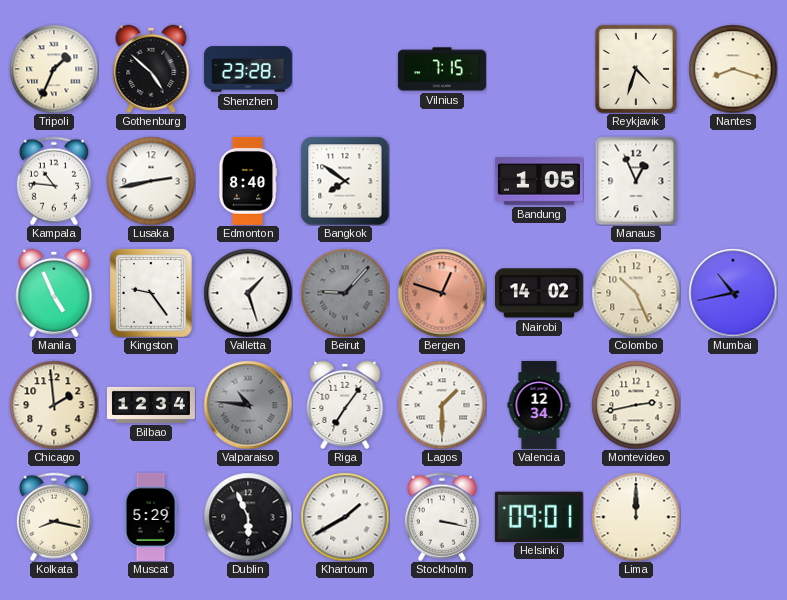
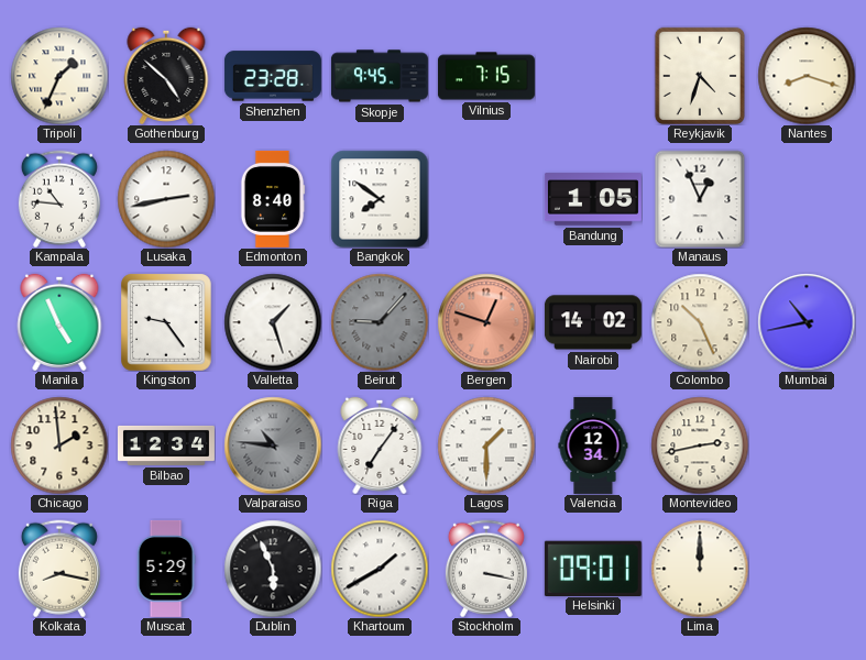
Skopje: none -> 9:45
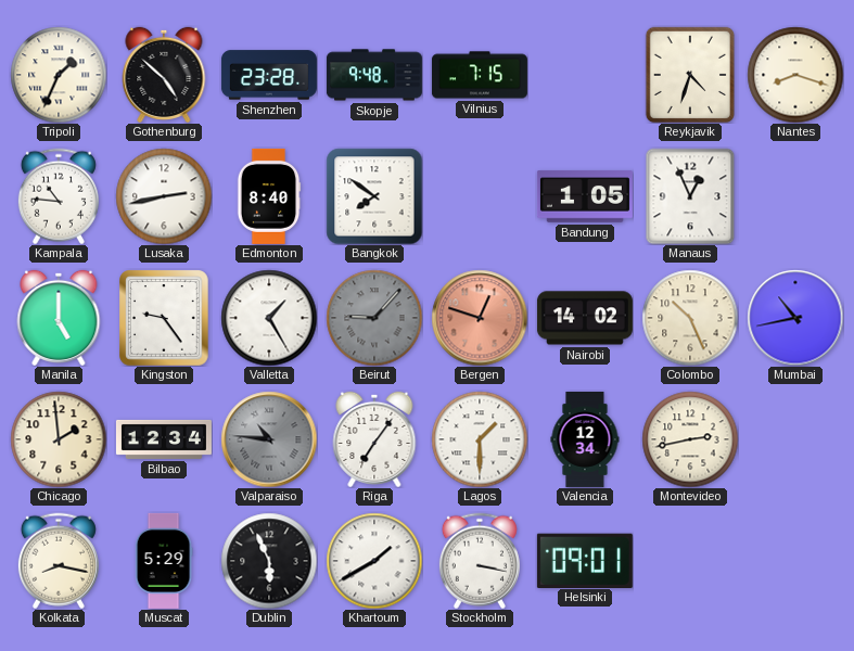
Skopje: 9:45 -> 9:48
Manila: 4:56 -> 5:00
Valletta: 1:27 -> 1:25
Lima: 12:00 -> none
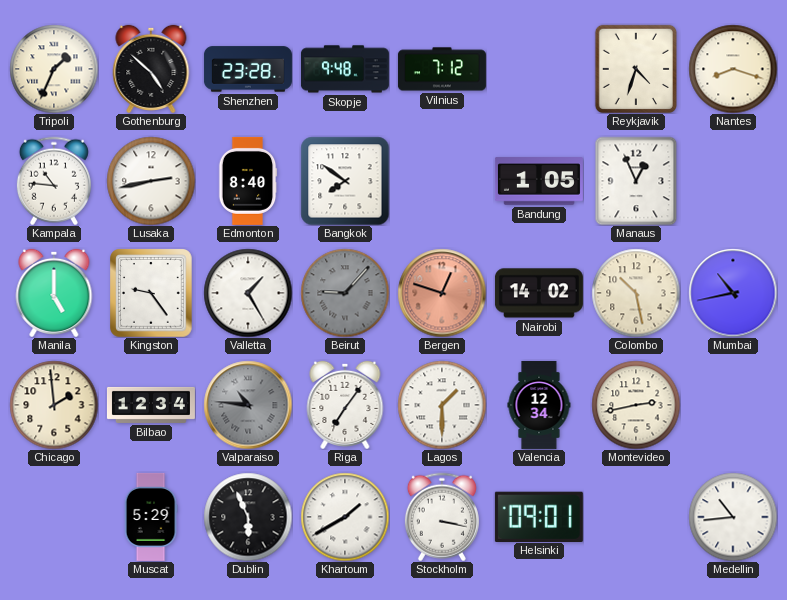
Vilnius: 7:15 -> 7:12
Colombo: 10:26 -> 10:28
Kolkata: 8:17 -> none
Medellin: none -> 10:44
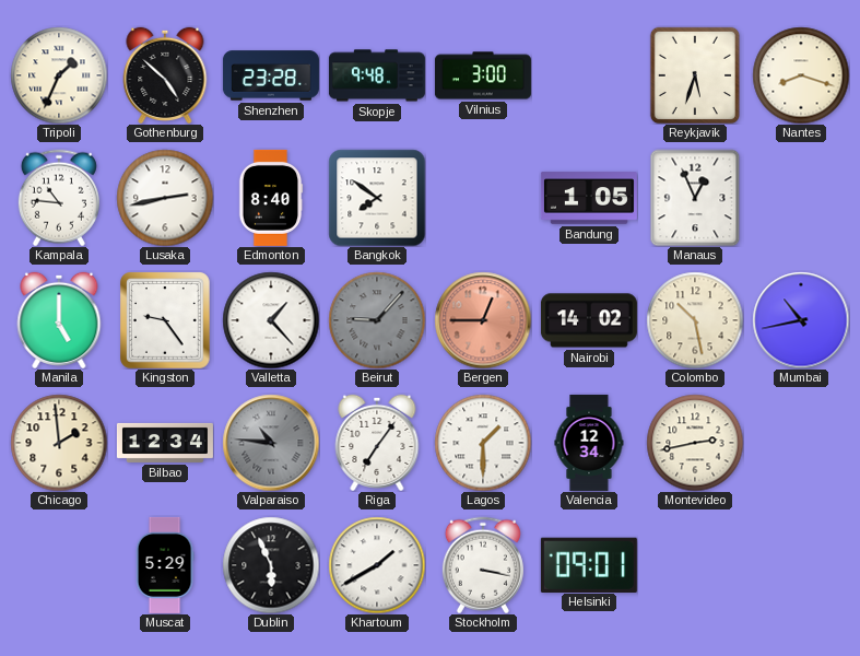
Vilnius: 7:12 -> 3:00
Reykjavik: 4:33 -> 5:33
Valletta: 1:25 -> 1:23
Bergen: 12:48 -> 12:45
Medellin: 10:44 -> none
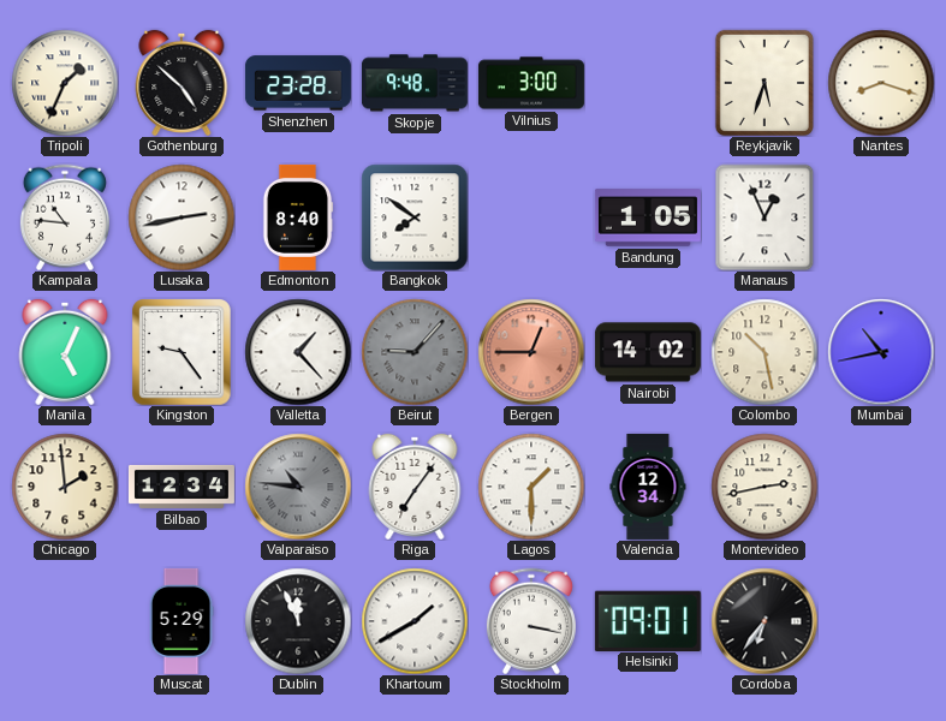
Manila: 5:00 -> 5:04
Dublin: 5:56 -> 11:56
Cordoba: none -> 6:36
